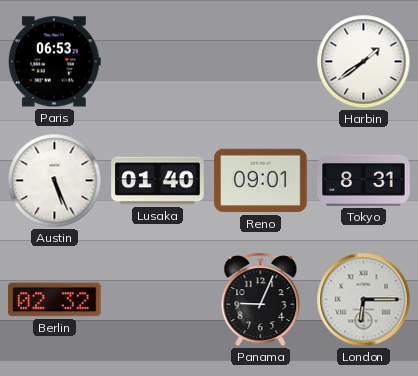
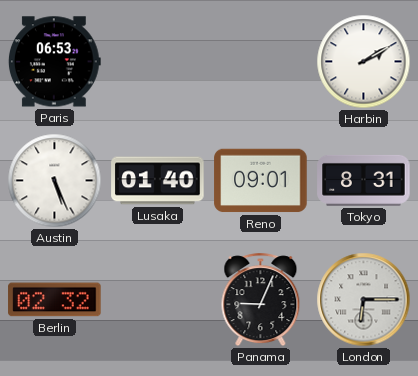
Harbin: 1:39 -> 2:10
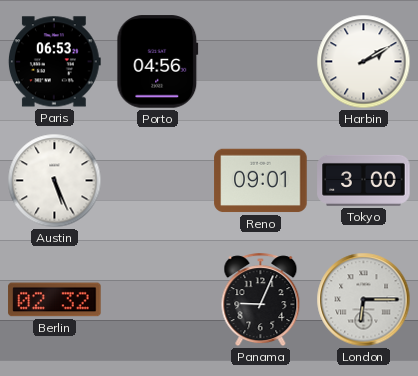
Porto: none -> 04:56
Lusaka: 01:40 -> none
Tokyo: 8:31 -> 3:00
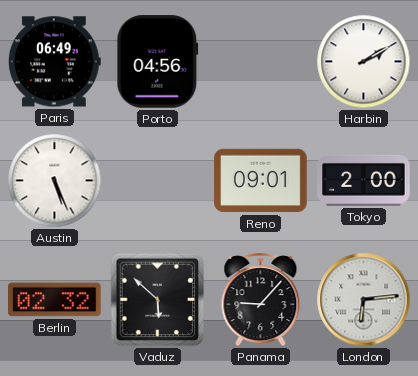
Paris: 06:53 -> 06:49
Tokyo: 3:00 -> 2:00
Vaduz: none -> 5:52
Panama: 9:04 -> 9:07
London: 6:15 -> 6:14
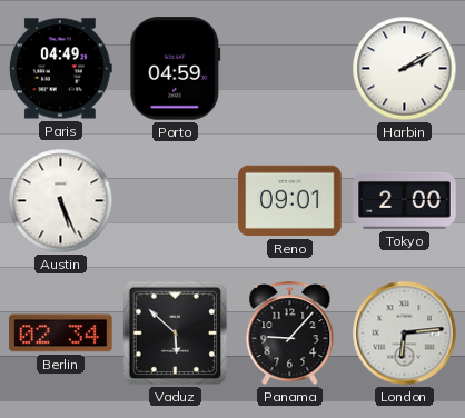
Paris: 06:49 -> 04:49
Porto: 04:56 -> 04:59
Berlin: 02:32 -> 02:34
